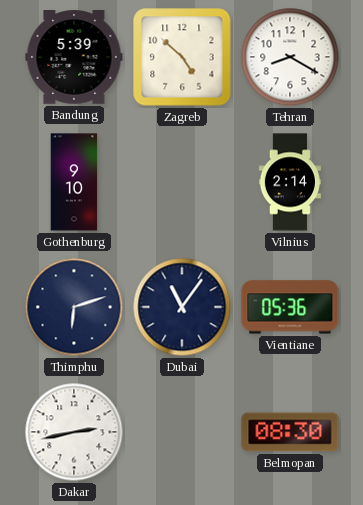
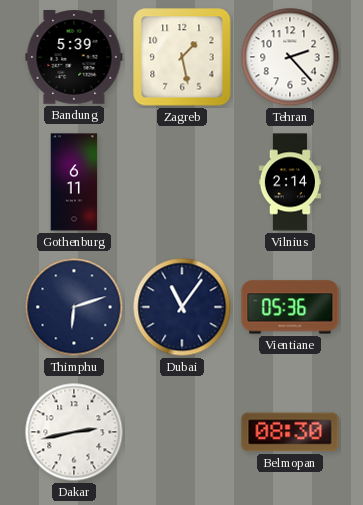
Zagreb: 4:52 -> 1:28
Tehran: 8:20 -> 2:23
Gothenburg: 9:10 -> 6:11
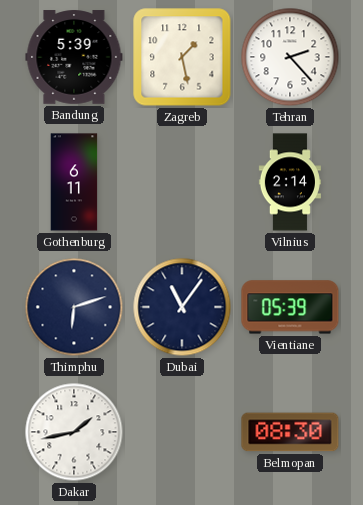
Vientiane: 05:36 -> 05:39
Dakar: 2:43 -> 1:43
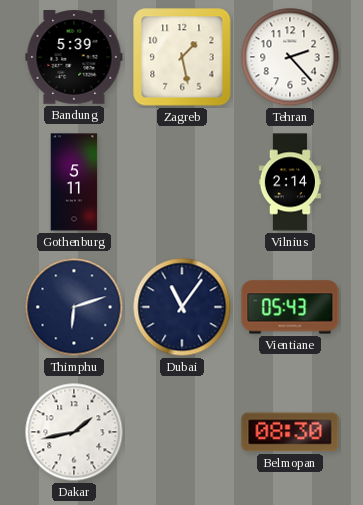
Gothenburg: 6:11 -> 5:11
Vientiane: 05:39 -> 05:43
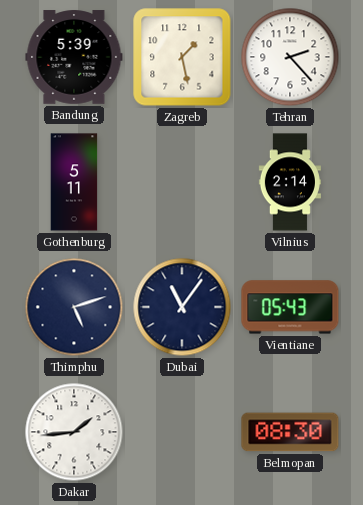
Thimphu: 6:12 -> 5:12
Dakar: 1:43 -> 1:44
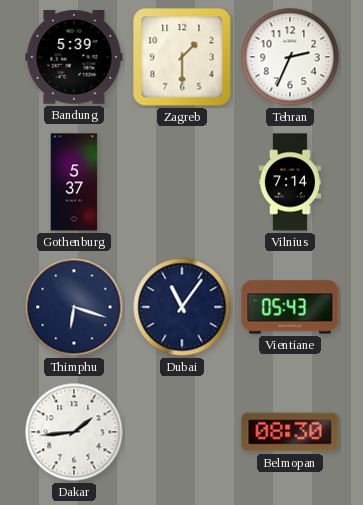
Zagreb: 1:28 -> 1:30
Tehran: 2:23 -> 2:34
Gothenburg: 5:11 -> 5:37
Vilnius: 2:14 -> 7:14
Thimphu: 5:12 -> 6:18
